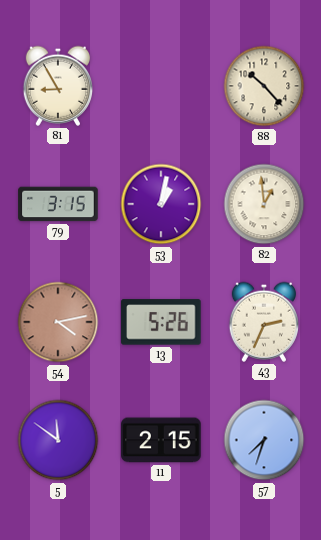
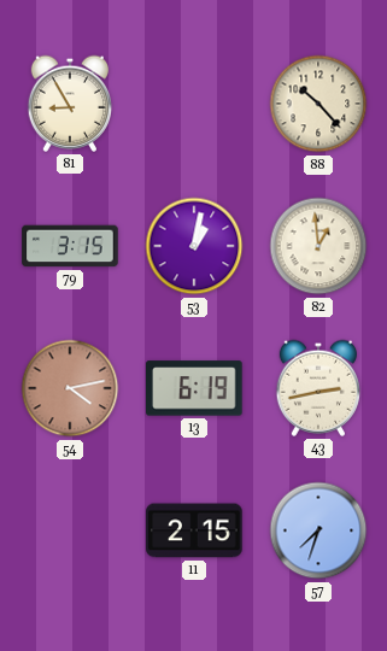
13: 5:26 -> 6:19
43: 2:34 -> 2:43
5: 11:51 -> none
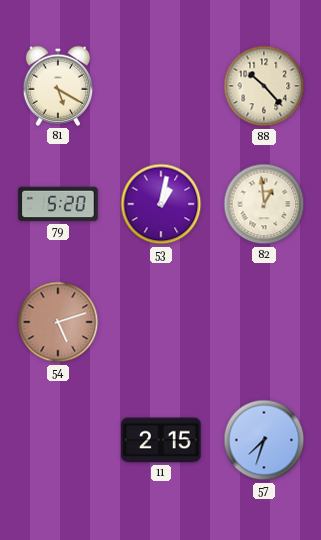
81: 8:55 -> 5:20
79: 3:15 -> 5:20
54: 4:13 -> 5:12
13: 6:19 -> none
43: 2:43 -> none
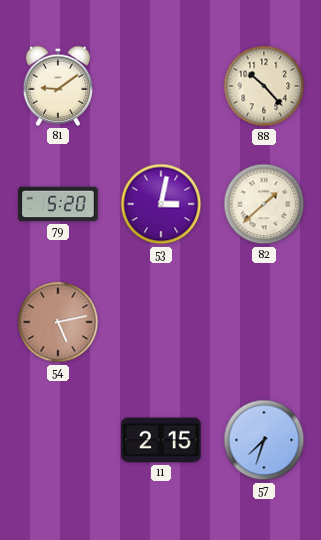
81: 5:20 -> 9:09
53: 1:02 -> 3:02
82: 12:59 -> 1:38
54: 5:12 -> 5:13
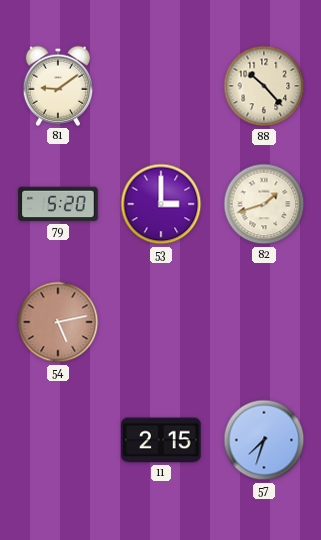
53: 3:02 -> 3:00
82: 1:38 -> 1:42
